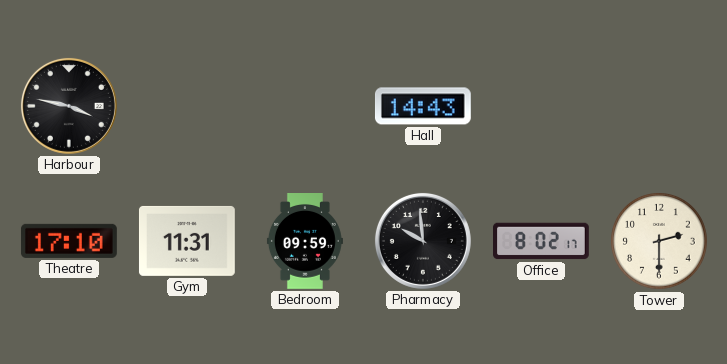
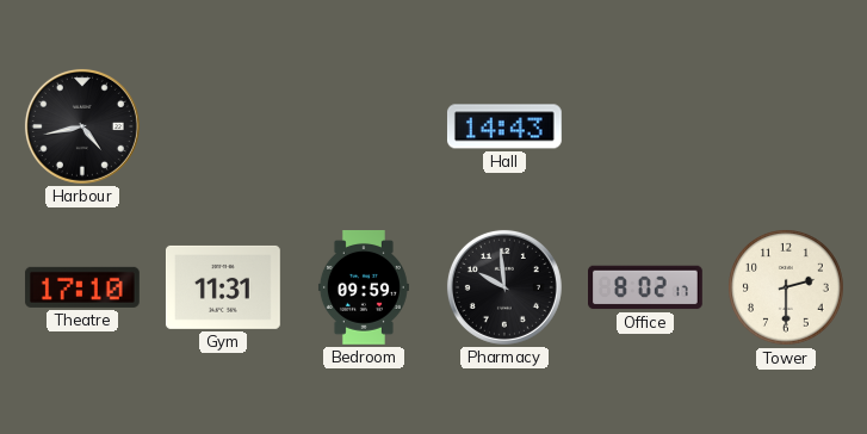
Harbour: 3:47 -> 4:43
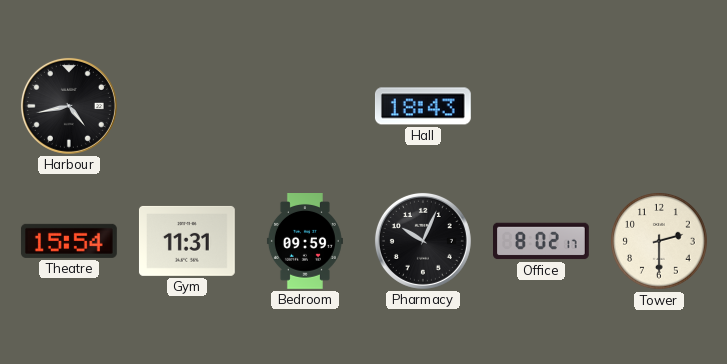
Hall: 14:43 -> 18:43
Theatre: 17:10 -> 15:54
Pharmacy: 9:59 -> 10:04
